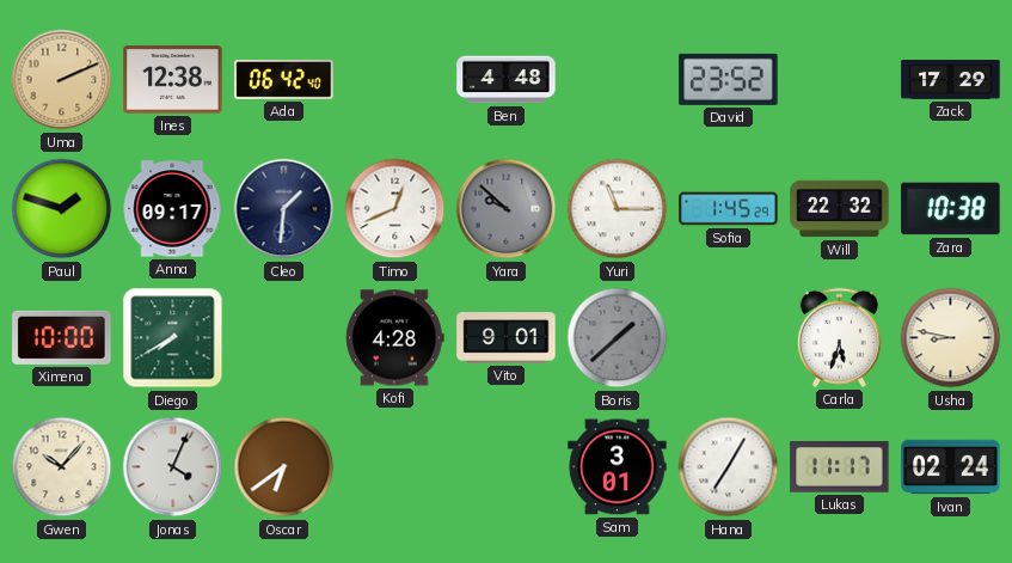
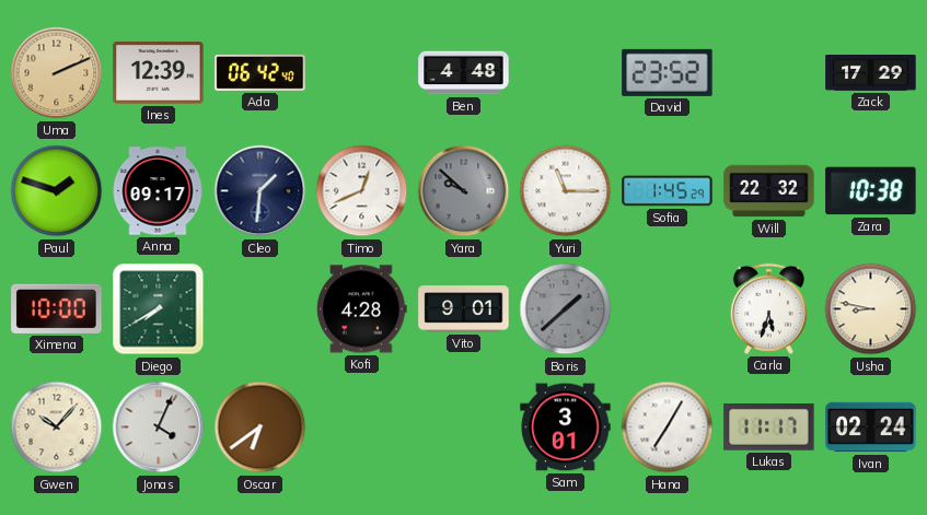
Ines: 12:38 -> 12:39
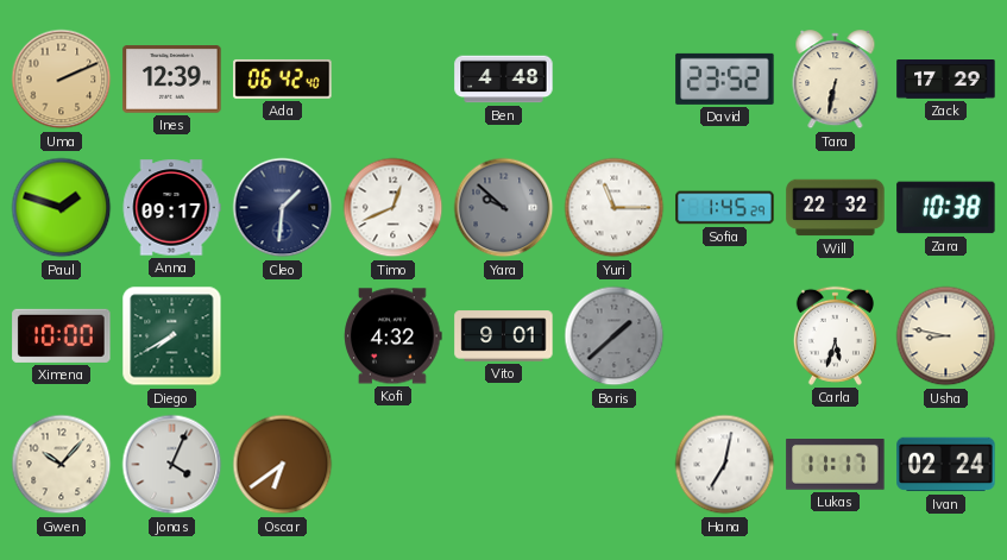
Tara: none -> 6:32
Kofi: 4:28 -> 4:32
Sam: 3:01 -> none
Hana: 7:05 -> 7:02
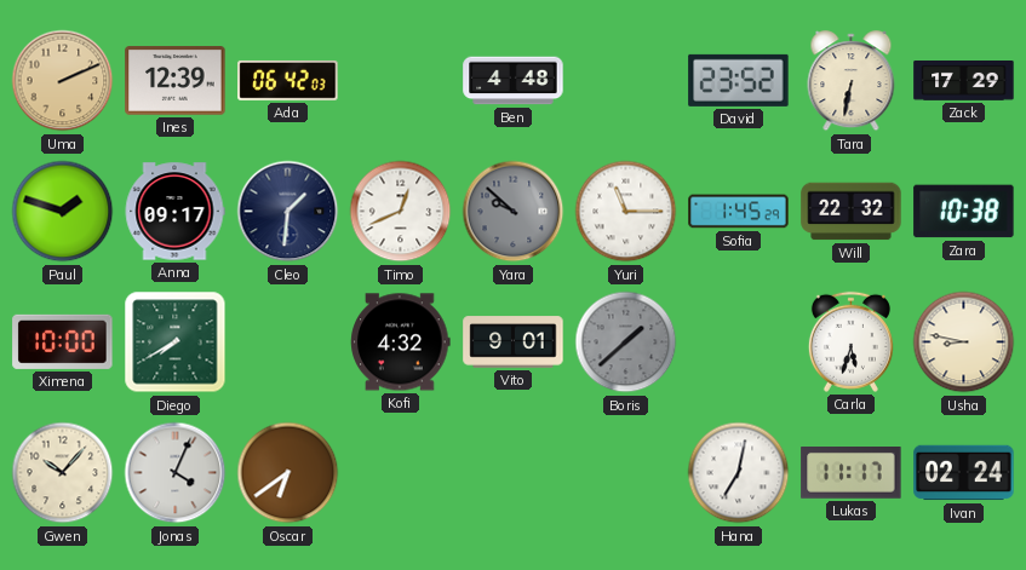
Ada: 06:42:40 -> 06:42:03
